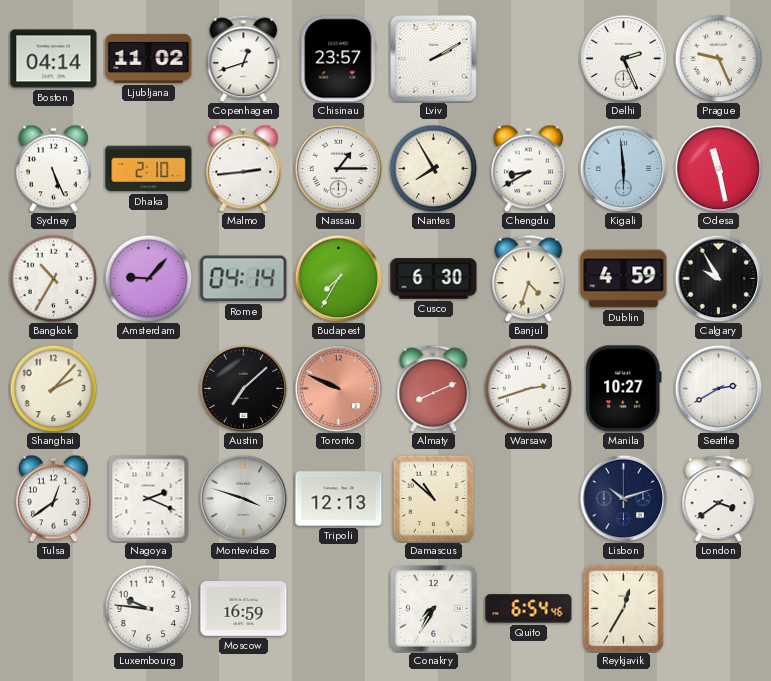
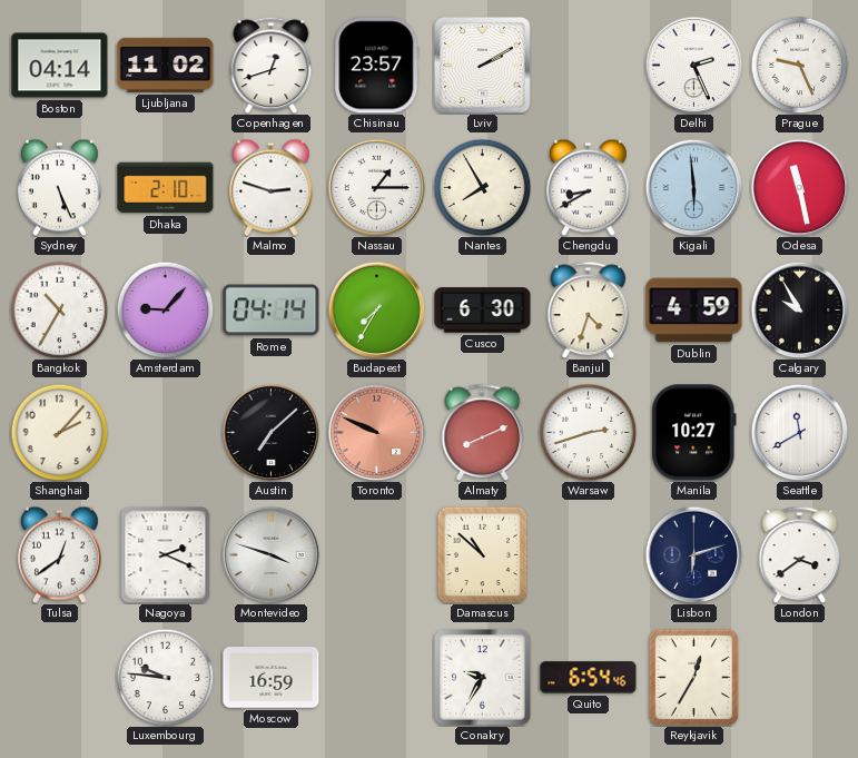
Malmo: 2:44 -> 2:48
Seattle: 2:40 -> 11:40
Tripoli: 12:13 -> none
Lisbon: 10:12 -> 6:12
Conakry: 7:35 -> 9:35
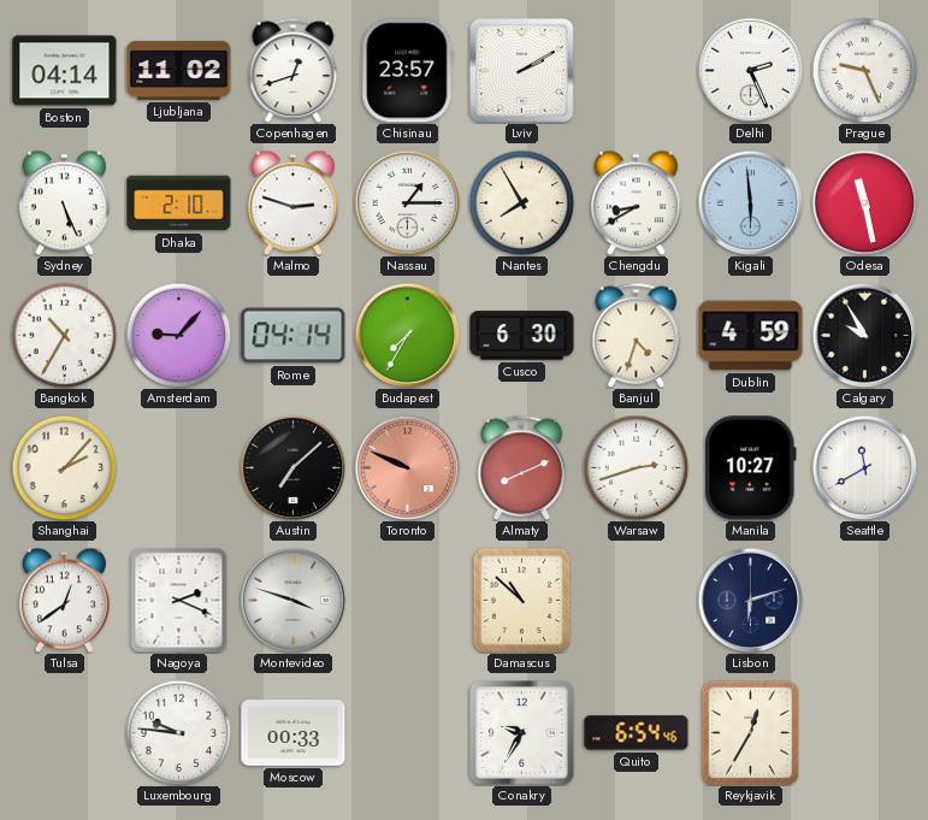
London: 3:39 -> none
Moscow: 16:59 -> 00:33
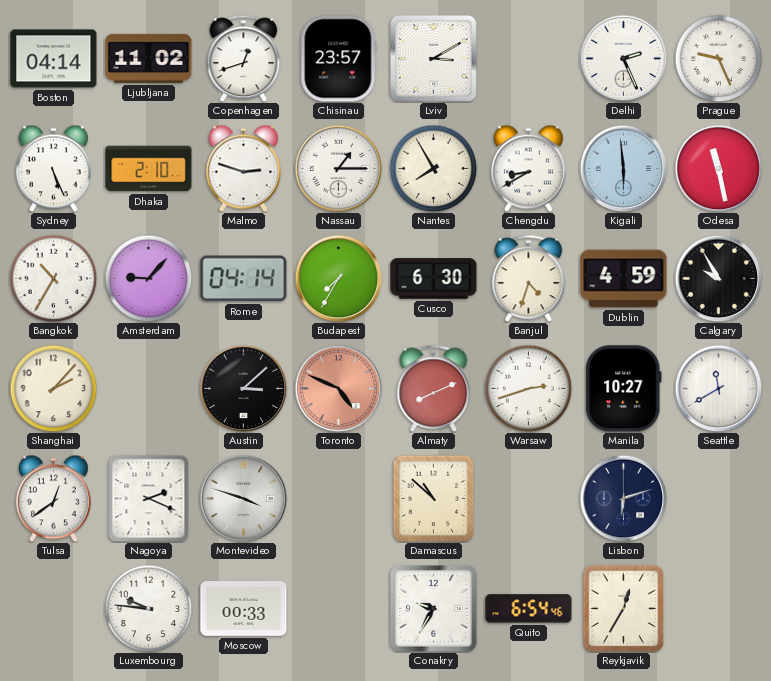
Lviv: 2:10 -> 3:10
Austin: 7:08 -> 3:08
Toronto: 9:49 -> 4:49
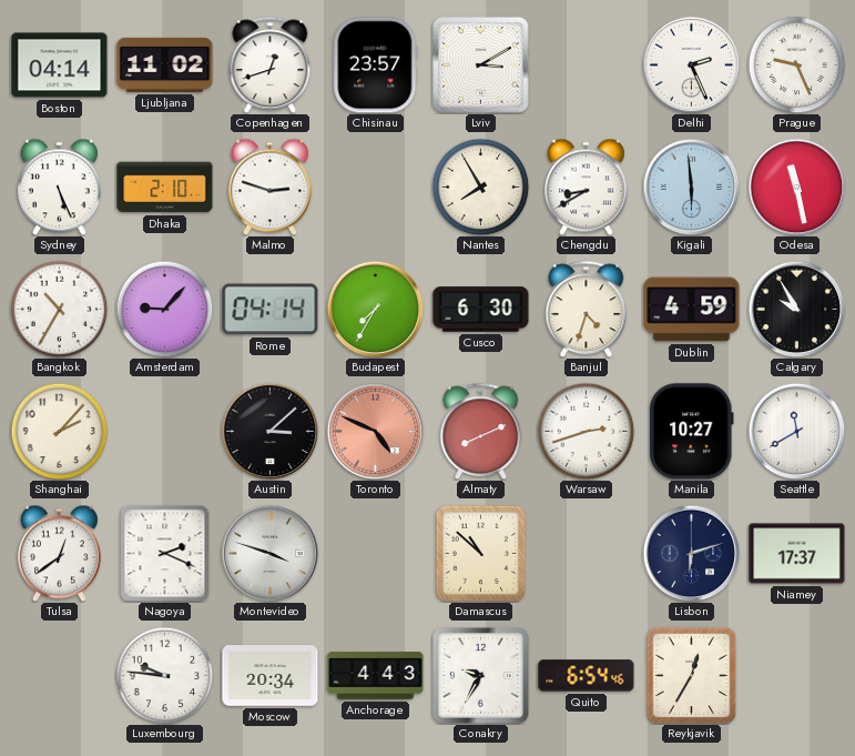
Nassau: 1:15 -> none
Niamey: none -> 17:37
Moscow: 00:33 -> 20:34
Anchorage: none -> 4:43
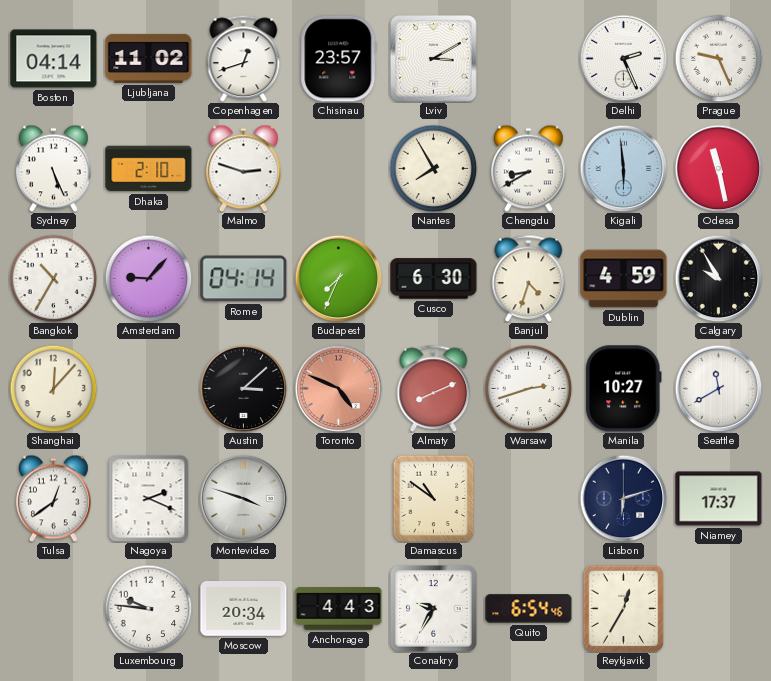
Budapest: 7:35 -> 7:34
Shanghai: 2:07 -> 12:07
Damascus: 10:52 -> 10:51
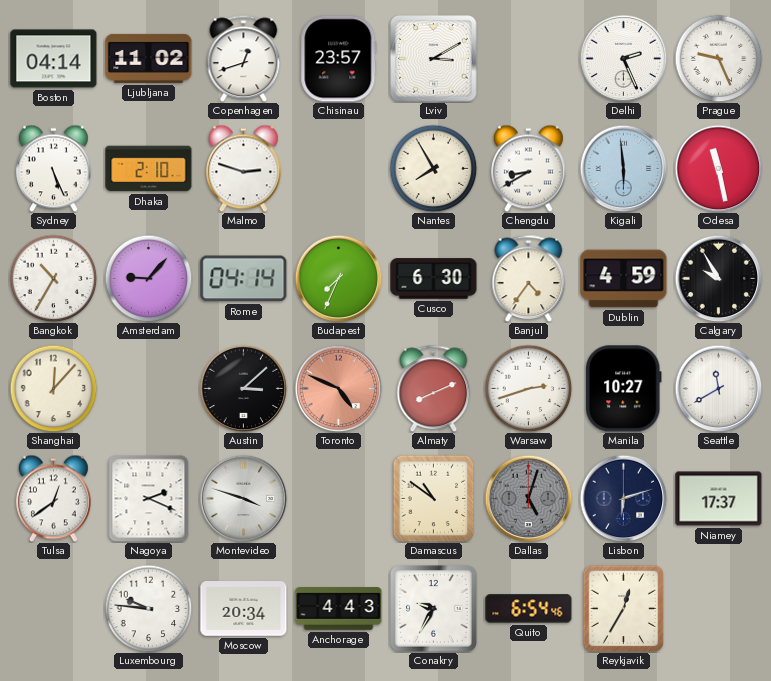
Banjul: 4:33 -> 4:36
Dallas: none -> 5:03
